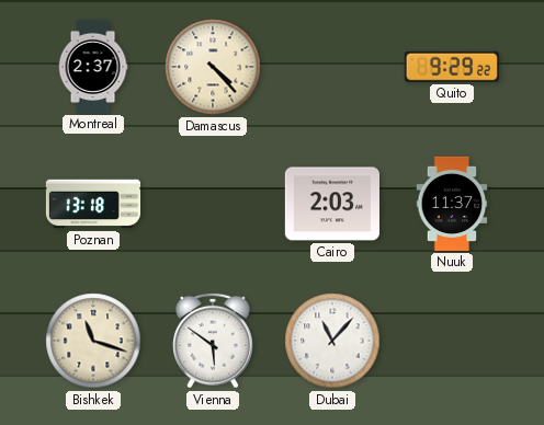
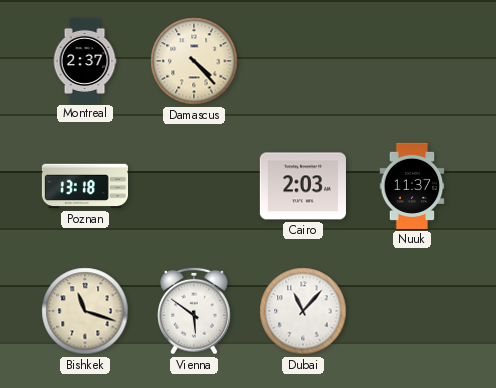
Quito: 9:29 -> none
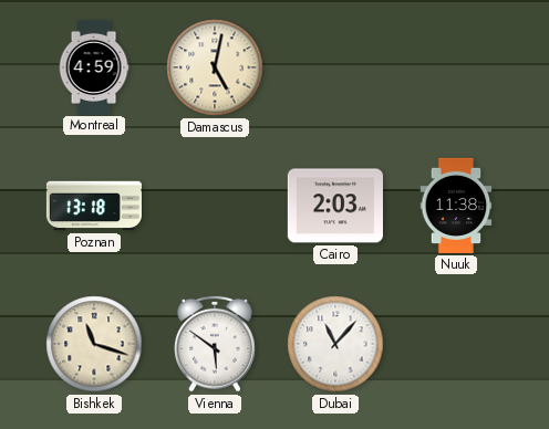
Montreal: 2:37 -> 4:59
Damascus: 4:23 -> 5:02
Nuuk: 11:37 -> 11:38
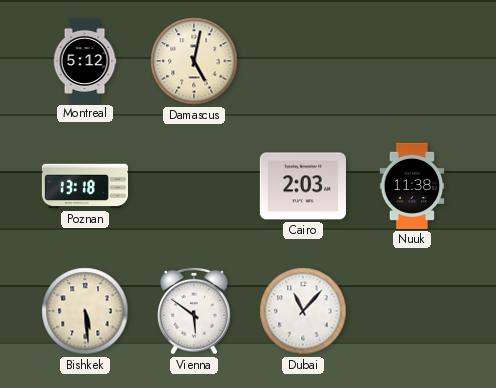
Montreal: 4:59 -> 5:12
Bishkek: 11:18 -> 5:29
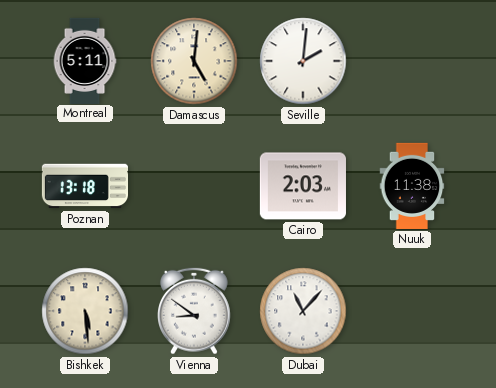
Montreal: 5:12 -> 5:11
Damascus: 5:02 -> 5:01
Seville: none -> 2:01
Vienna: 5:51 -> 8:51
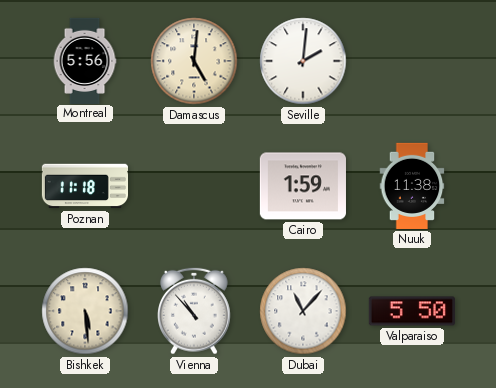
Montreal: 5:11 -> 5:56
Poznan: 13:18 -> 11:18
Cairo: 2:03 -> 1:59
Vienna: 8:51 -> 10:53
Valparaiso: none -> 5:50
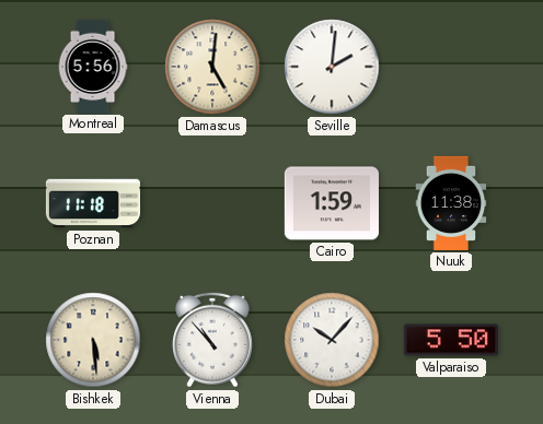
Dubai: 11:07 -> 10:07
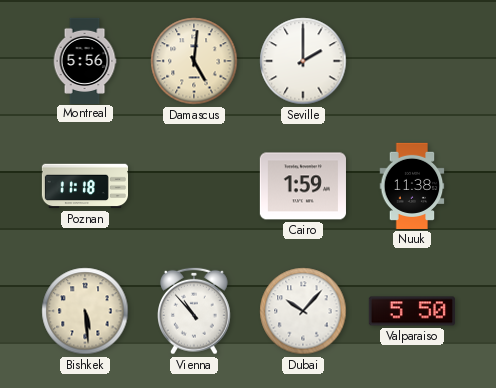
Seville: 2:01 -> 2:00
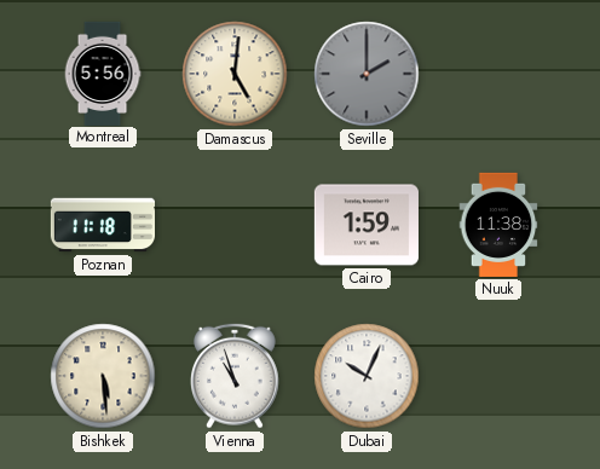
Seville dial: white -> grey
Vienna: 10:53 -> 10:57
Dubai: 10:07 -> 10:04
Valparaiso: 5:50 -> none
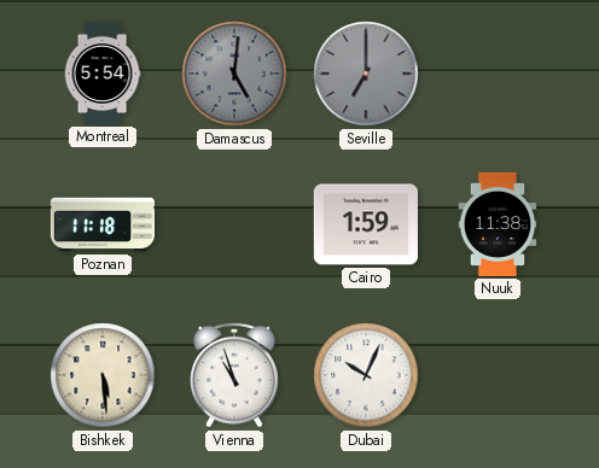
Montreal: 5:56 -> 5:54
Damascus dial: cream -> grey
Seville: 2:00 -> 7:00
